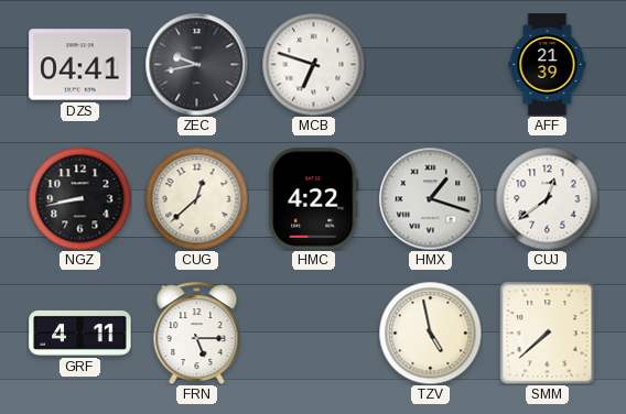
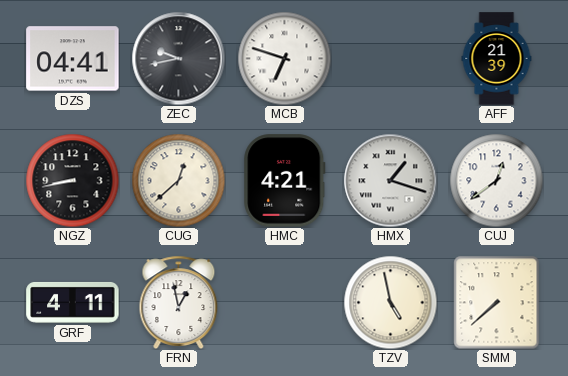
HMC: 4:22 -> 4:21
FRN: 5:15 -> 12:58
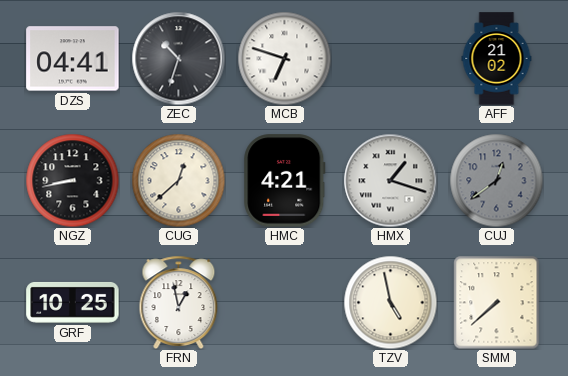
ZEC: 9:43 -> 10:33
AFF: 21:39 -> 21:02
CUJ dial: white -> grey
GRF: 4:11 -> 10:25
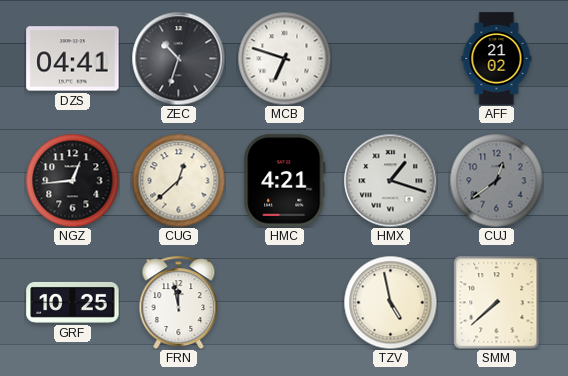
NGZ: 8:43 -> 12:44
FRN: 12:58 -> 11:58
